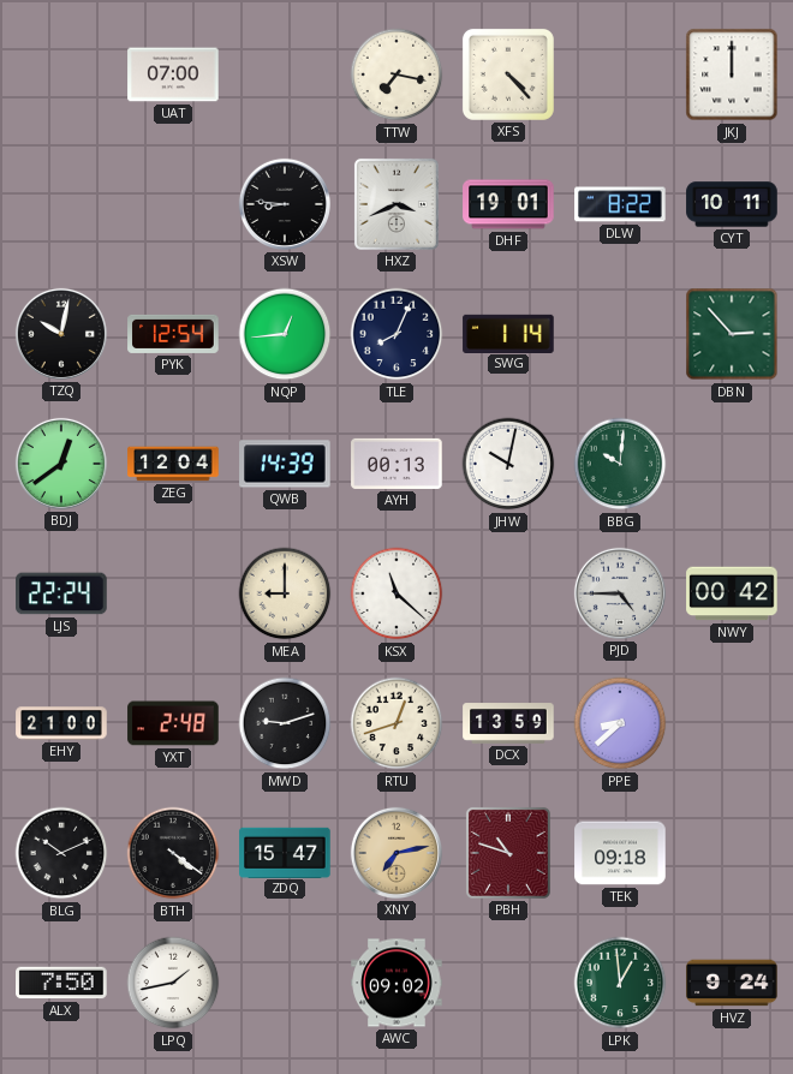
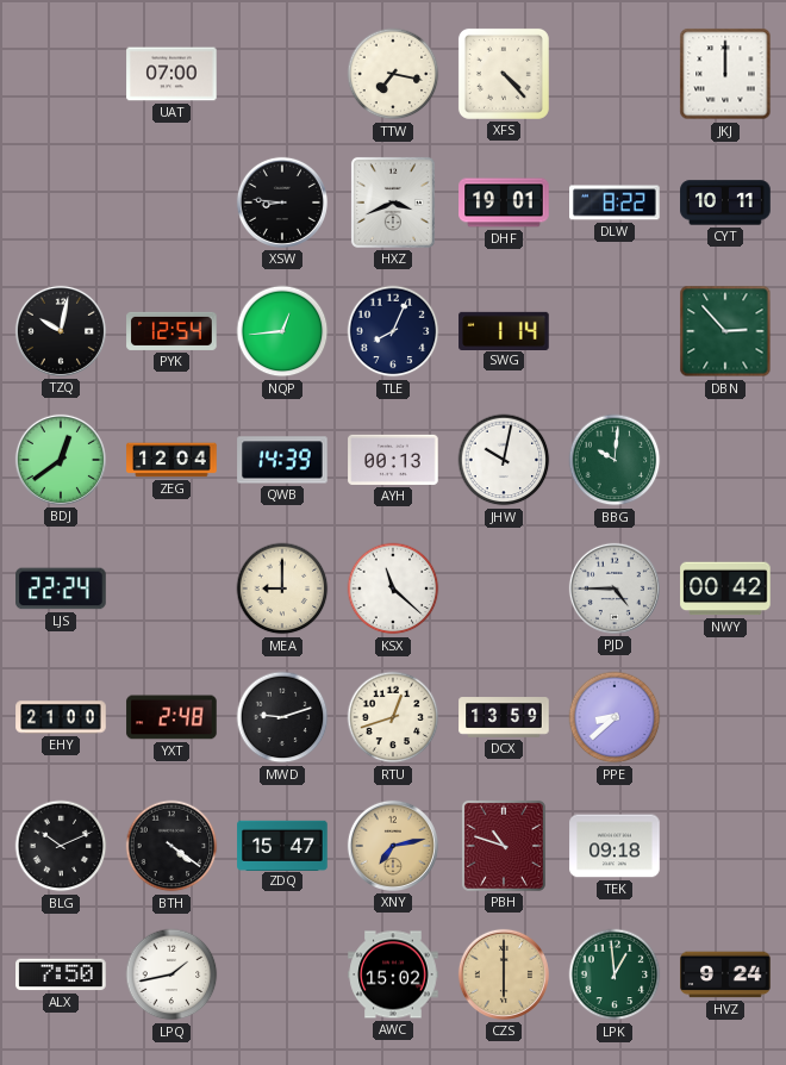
AWC: 09:02 -> 15:02
CZS: none -> 6:00
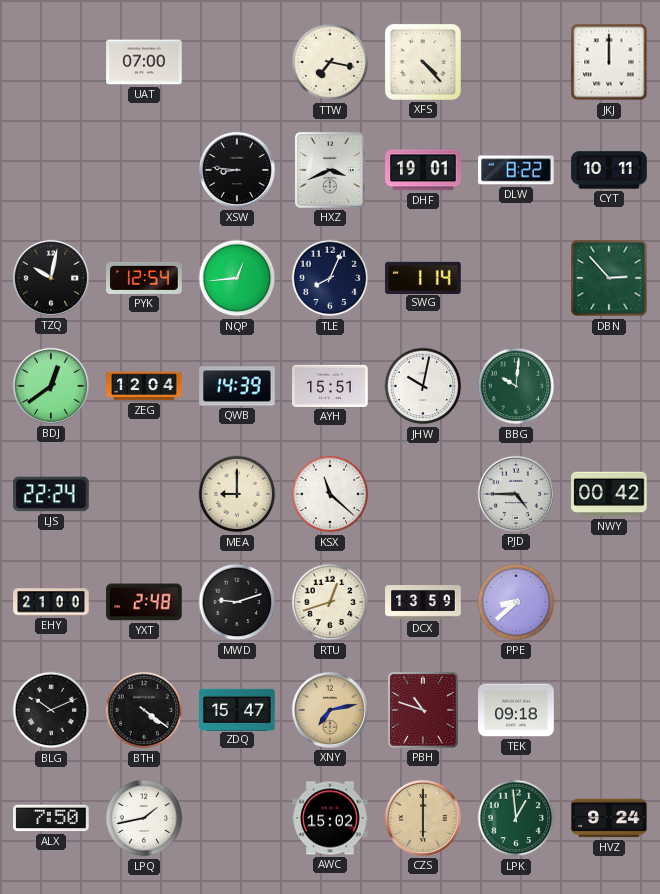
AYH: 00:13 -> 15:51
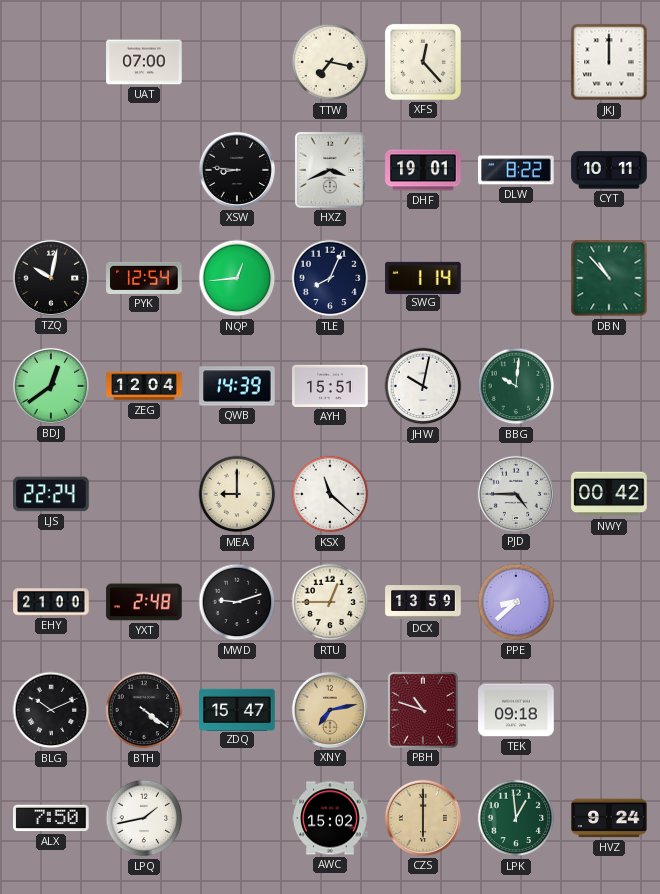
XFS: 4:23 -> 12:23
DBN: 2:53 -> 10:53
RTU: 12:42 -> 12:45
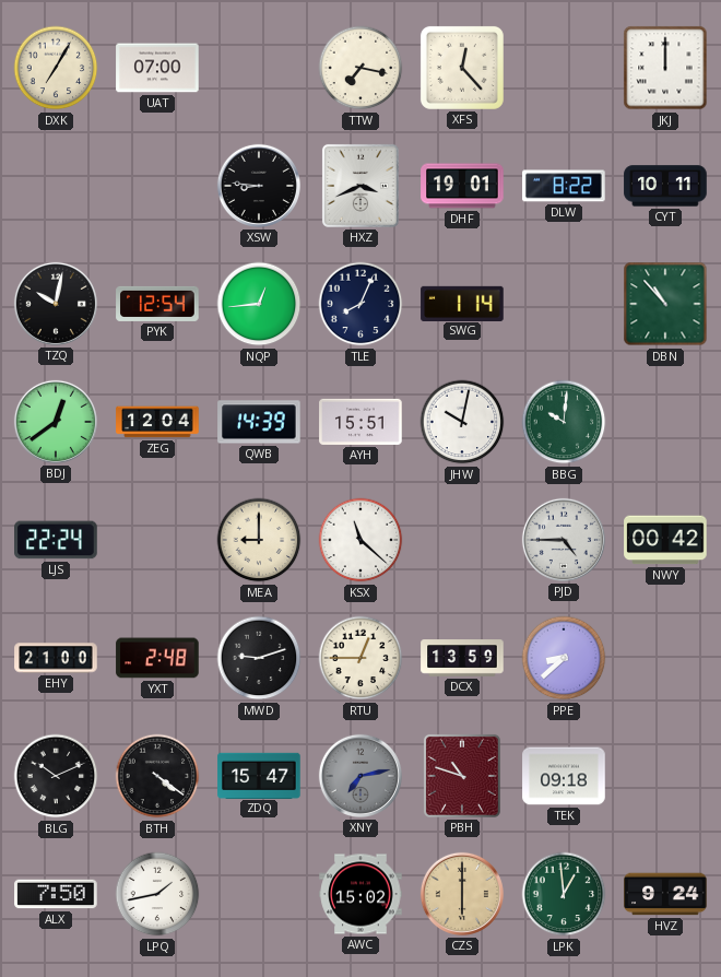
DXK: none -> 7:05
XNY dial: champagne -> grey
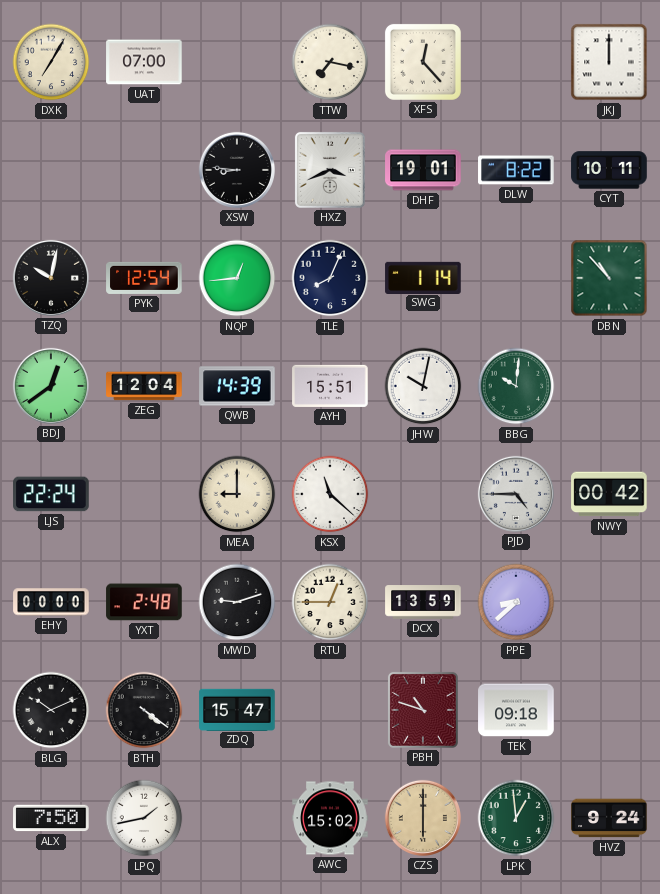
EHY: 21:00 -> 00:00
XNY: 7:13 -> none
